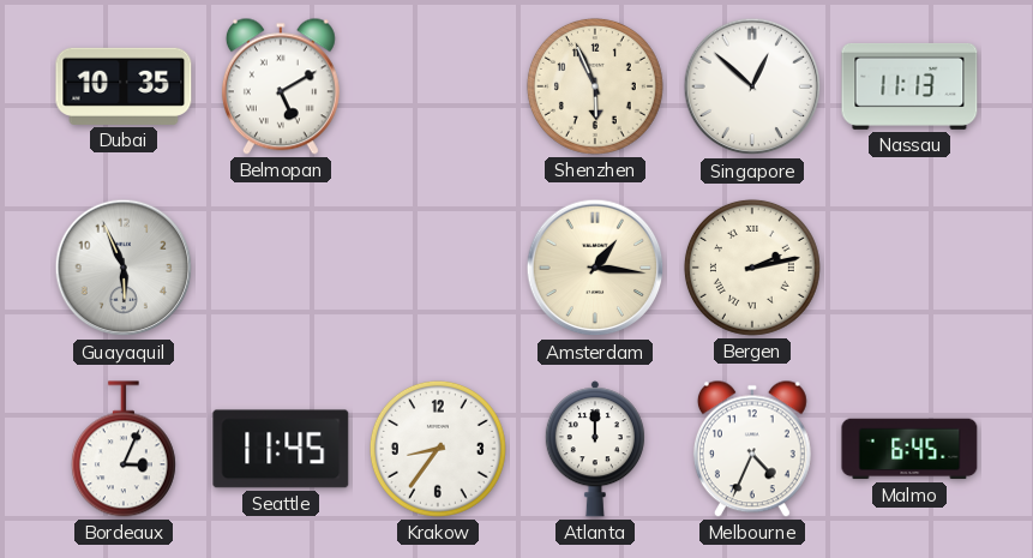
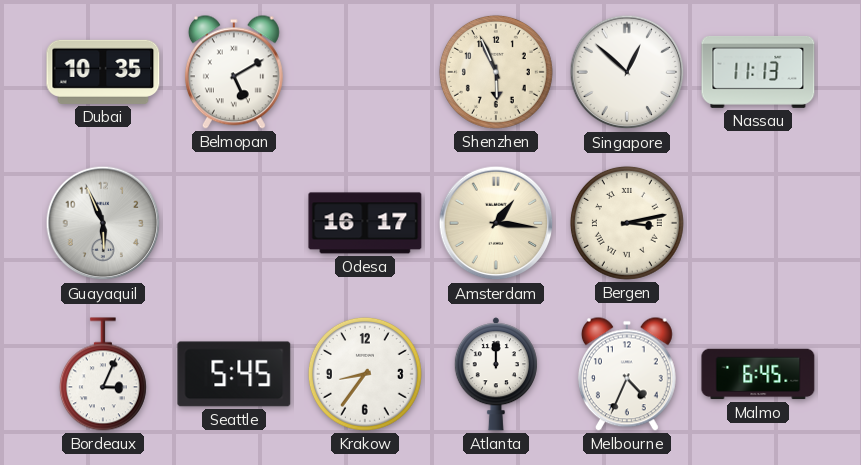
Odesa: none -> 16:17
Bergen: 2:13 -> 3:13
Seattle: 11:45 -> 5:45
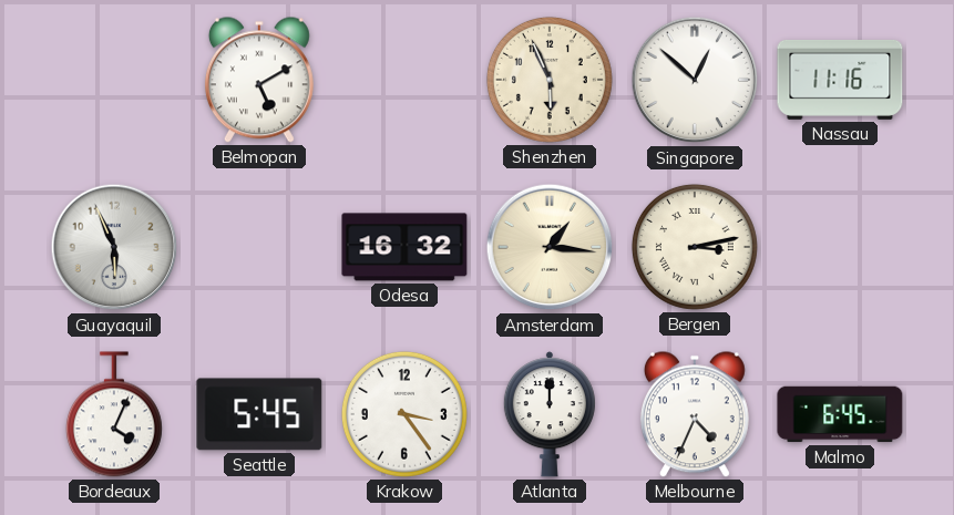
Dubai: 10:35 -> none
Nassau: 11:13 -> 11:16
Odesa: 16:17 -> 16:32
Bordeaux: 3:04 -> 4:04
Krakow: 8:36 -> 3:24
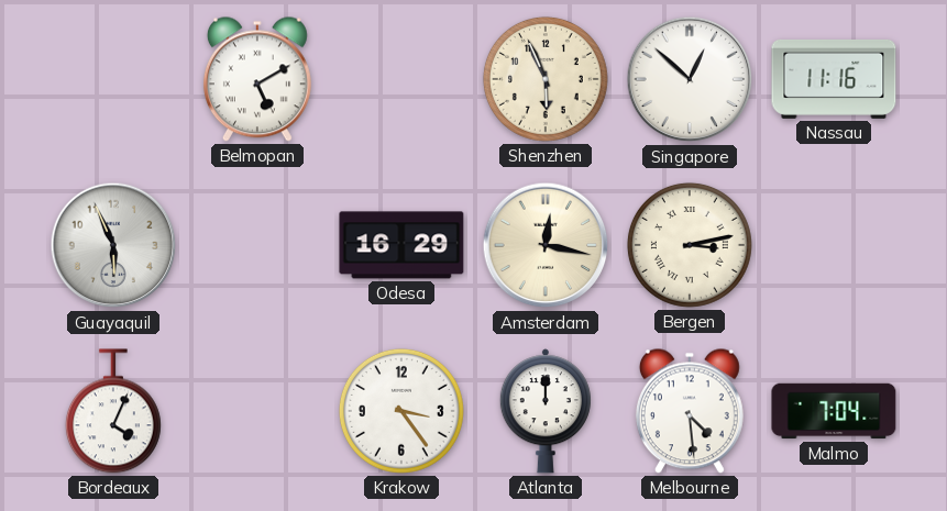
Odesa: 16:32 -> 16:29
Amsterdam: 1:16 -> 12:17
Seattle: 5:45 -> none
Melbourne: 4:34 -> 4:29
Malmo: 6:45 -> 7:04
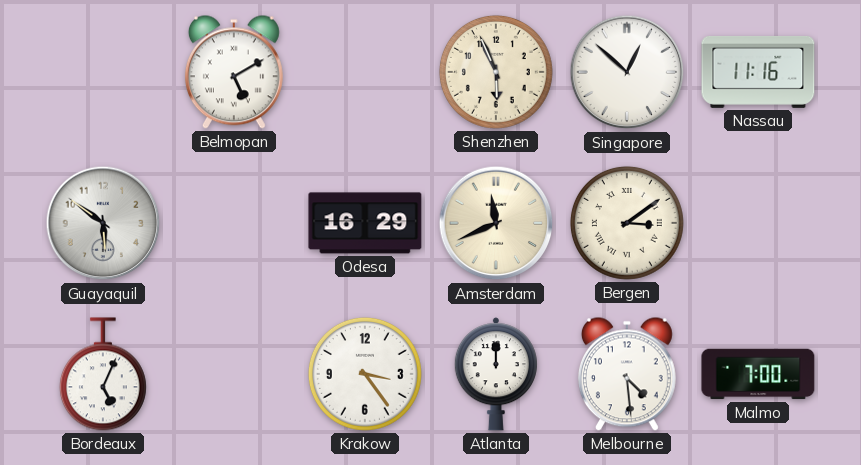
Guayaquil: 5:56 -> 5:51
Amsterdam: 12:17 -> 11:41
Bergen: 3:13 -> 3:09
Bordeaux: 4:04 -> 5:04
Malmo: 7:04 -> 7:00
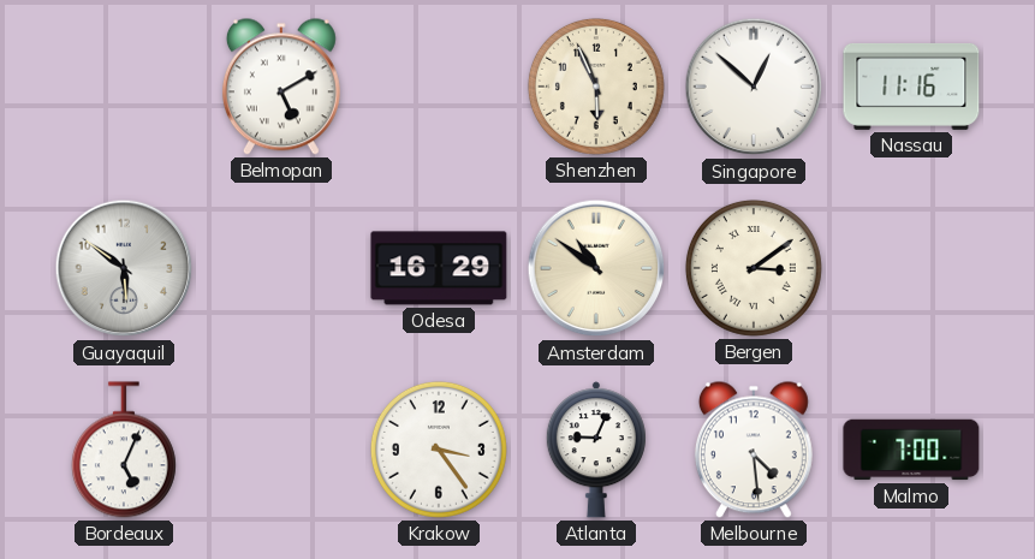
Amsterdam: 11:41 -> 10:51
Atlanta: 12:00 -> 9:04
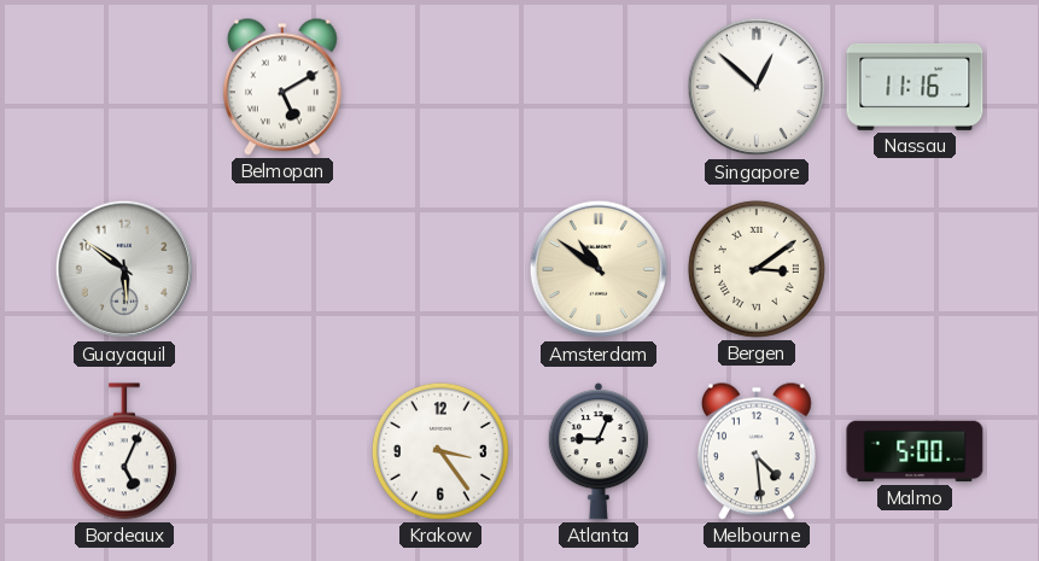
Shenzhen: 5:56 -> none
Odesa: 16:29 -> none
Malmo: 7:00 -> 5:00
